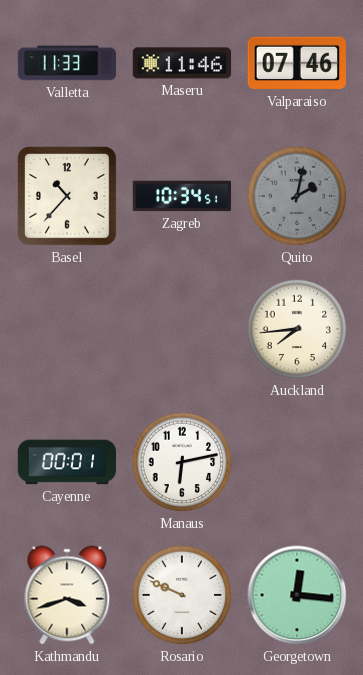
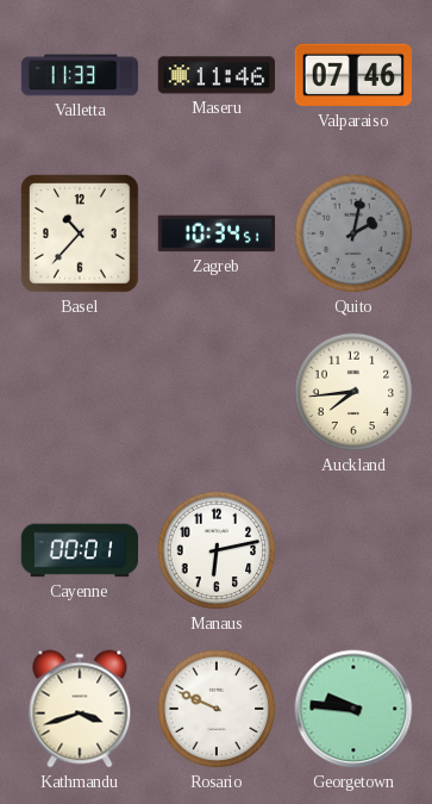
Georgetown: 12:16 -> 9:46
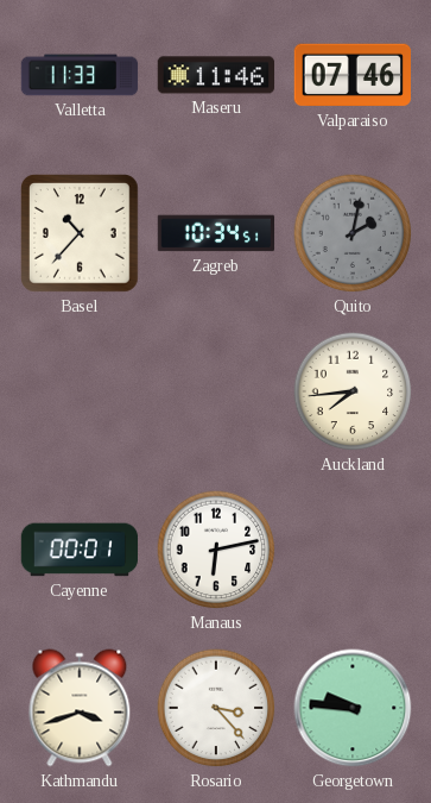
Rosario: 9:49 -> 3:23
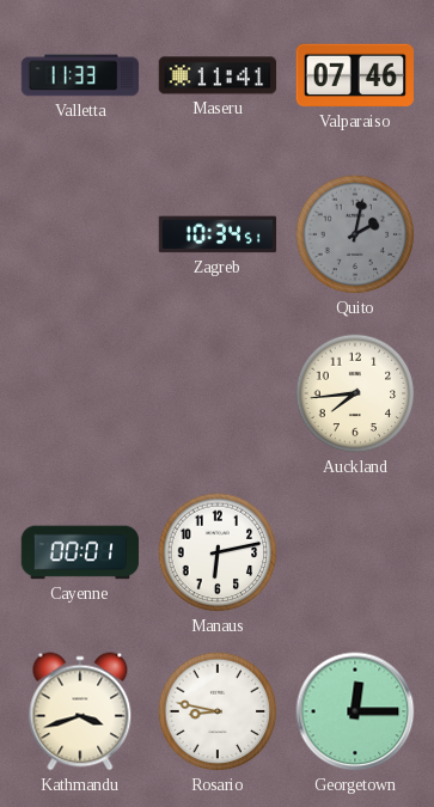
Maseru: 11:46 -> 11:41
Basel: 10:37 -> none
Rosario: 3:23 -> 8:47
Georgetown: 9:46 -> 12:15
